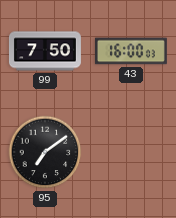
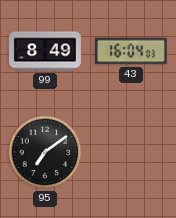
99: 7:50 -> 8:49
43: 16:00 -> 16:04
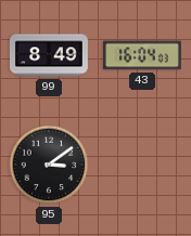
95: 7:09 -> 3:09
